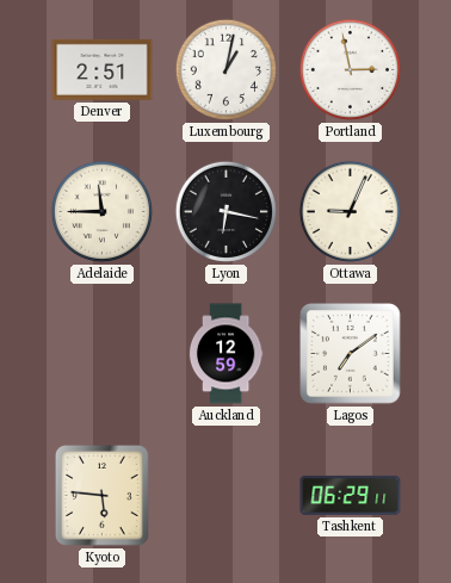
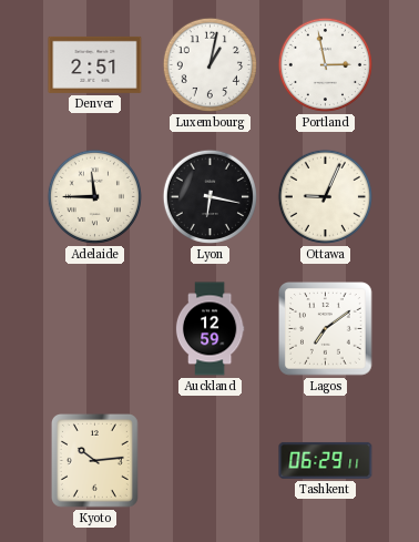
Kyoto: 5:46 -> 10:14
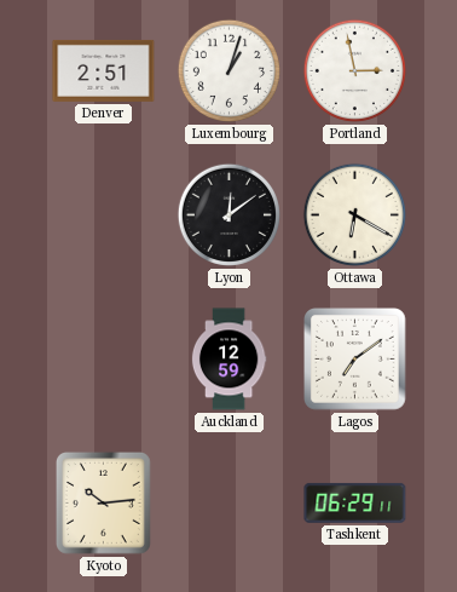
Luxembourg: 1:02 -> 1:03
Adelaide: 11:45 -> none
Lyon: 6:17 -> 12:09
Ottawa: 9:04 -> 6:20
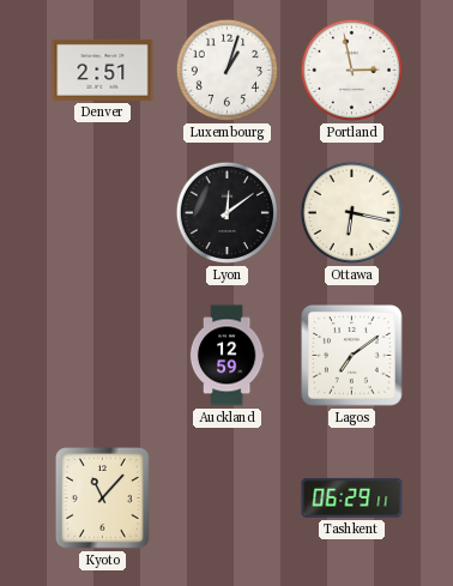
Ottawa: 6:20 -> 6:17
Kyoto: 10:14 -> 11:07
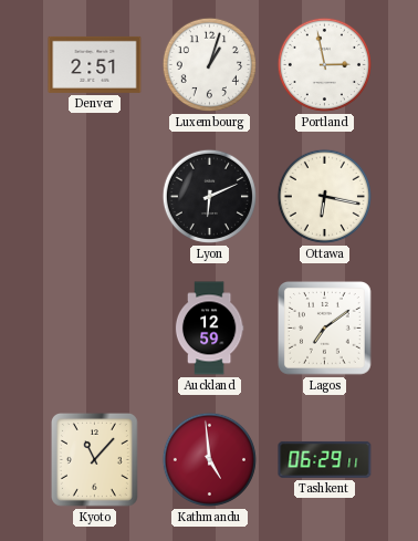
Lyon: 12:09 -> 6:11
Kathmandu: none -> 4:59
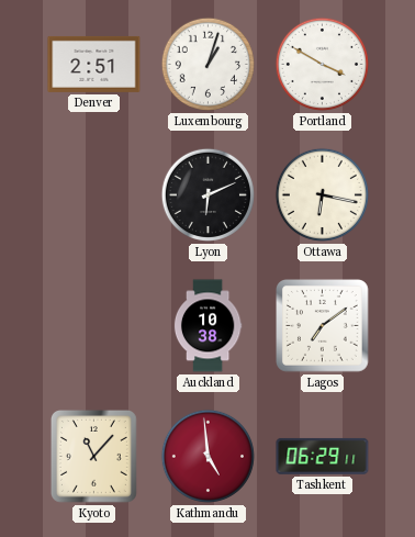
Portland: 2:58 -> 3:50
Auckland: 12:59 -> 10:38
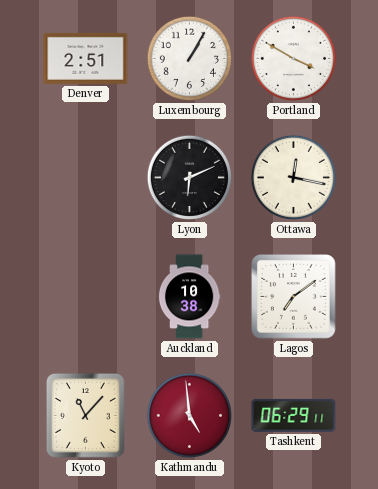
Luxembourg: 1:03 -> 1:05
Ottawa: 6:17 -> 12:17
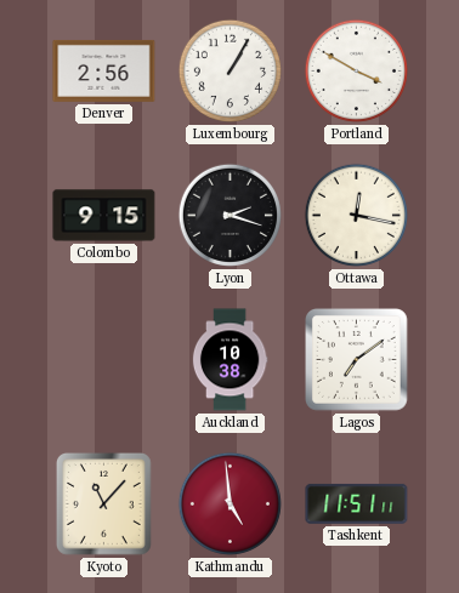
Denver: 2:51 -> 2:56
Colombo: none -> 9:15
Lyon: 6:11 -> 2:18
Tashkent: 06:29 -> 11:51
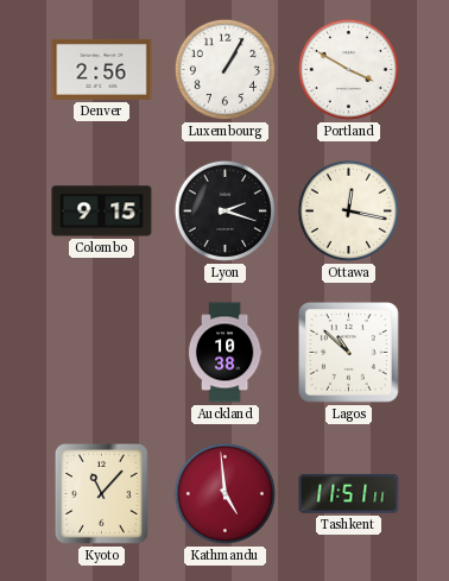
Lagos: 7:09 -> 10:52
